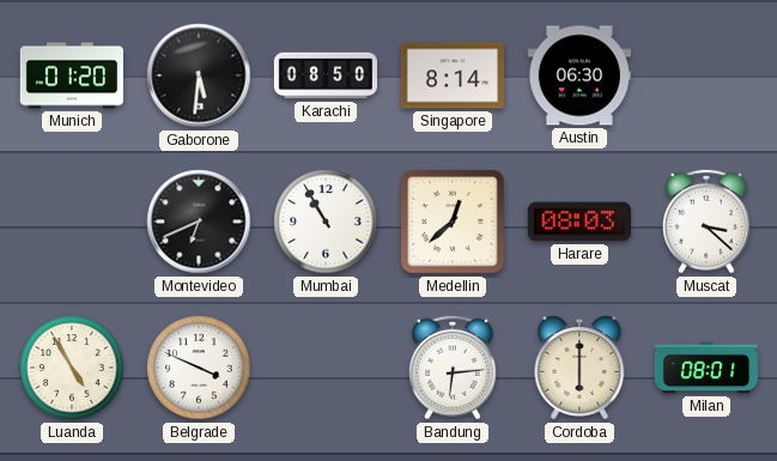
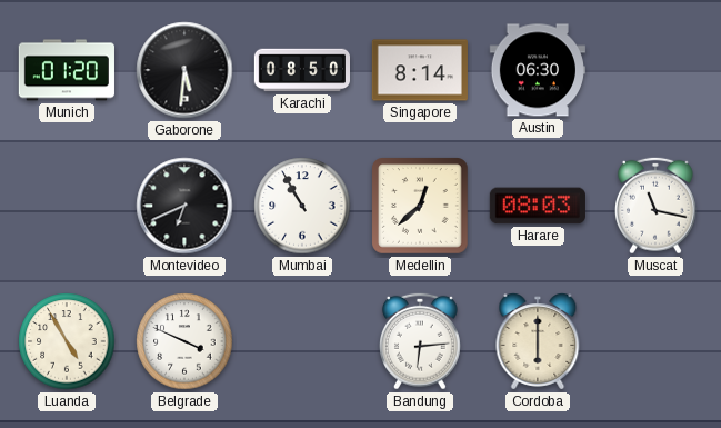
Muscat: 3:22 -> 11:17
Milan: 08:01 -> none
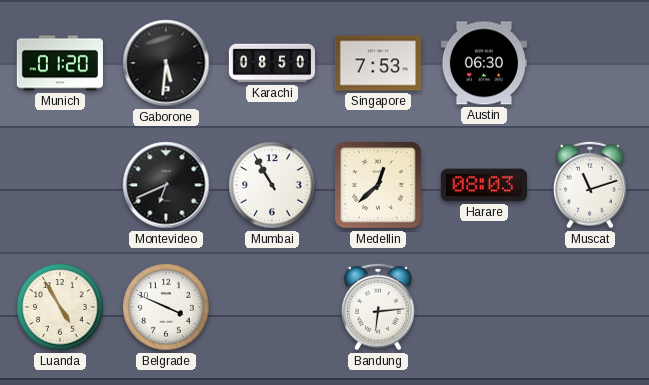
Singapore: 8:14 -> 7:53
Muscat: 11:17 -> 11:12
Cordoba: 6:00 -> none
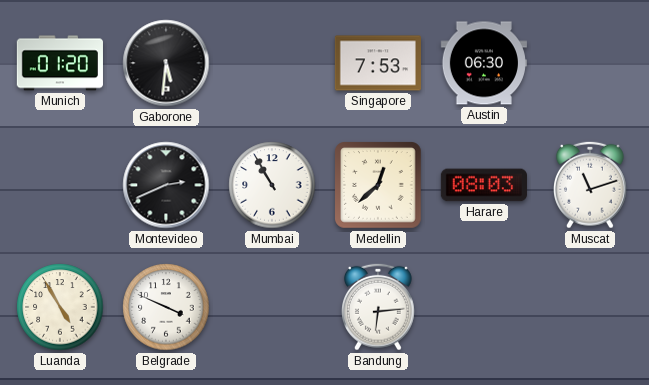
Karachi: 08:50 -> none
Montevideo: 6:41 -> 2:41
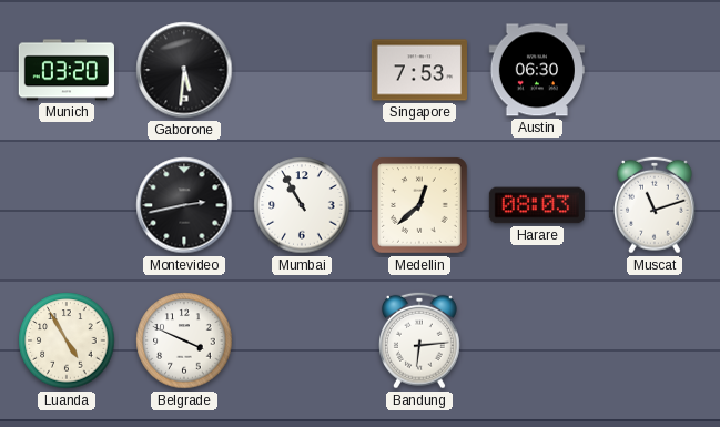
Munich: 01:20 -> 03:20
Montevideo: 2:41 -> 2:43
